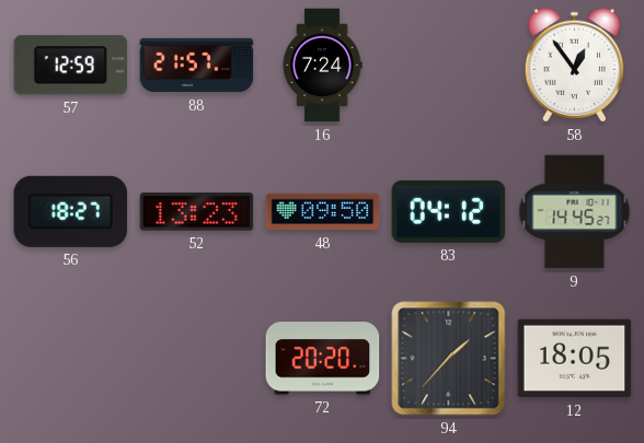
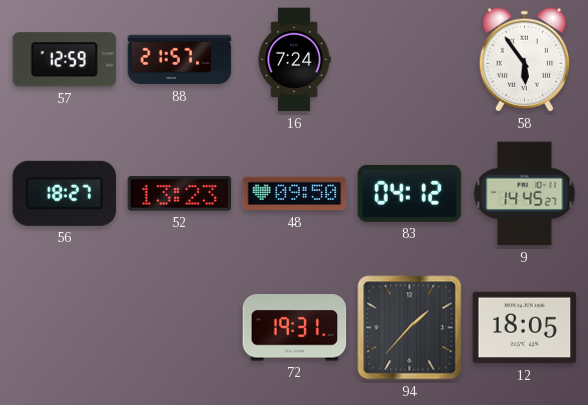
58: 12:54 -> 5:54
72: 20:20 -> 19:31
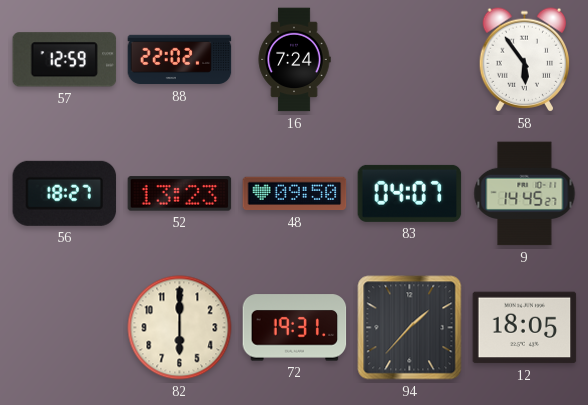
88: 21:57 -> 22:02
83: 04:12 -> 04:07
82: none -> 6:00
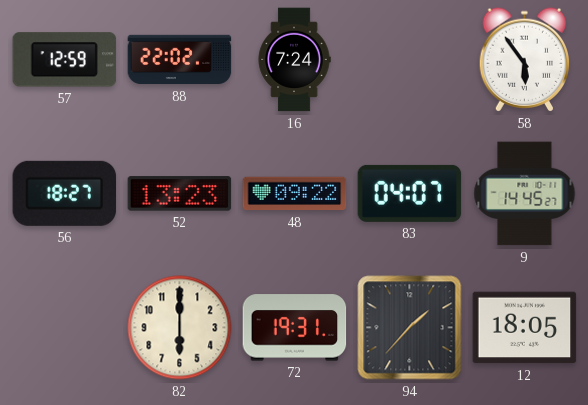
48: 09:50 -> 09:22
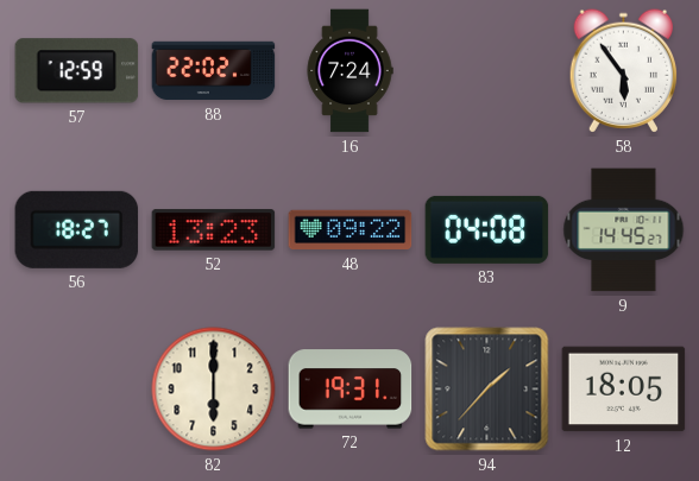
83: 04:07 -> 04:08
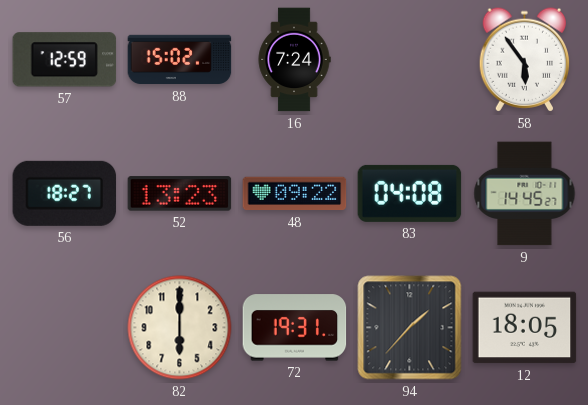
88: 22:02 -> 15:02
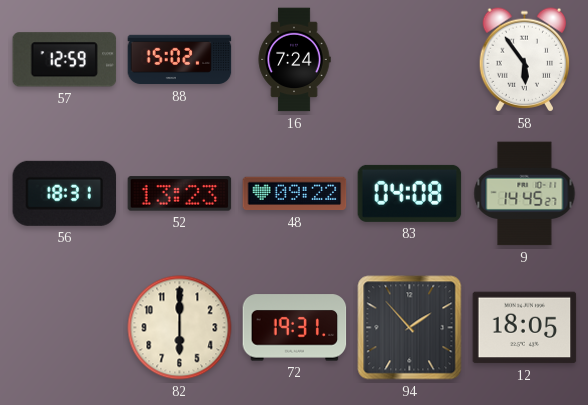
56: 18:27 -> 18:31
94: 1:37 -> 1:53
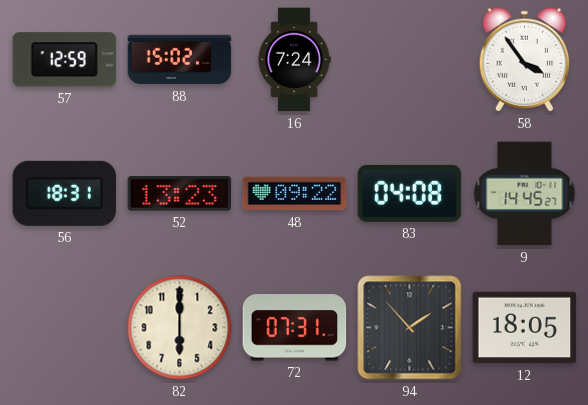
58: 5:54 -> 3:54
72: 19:31 -> 07:31
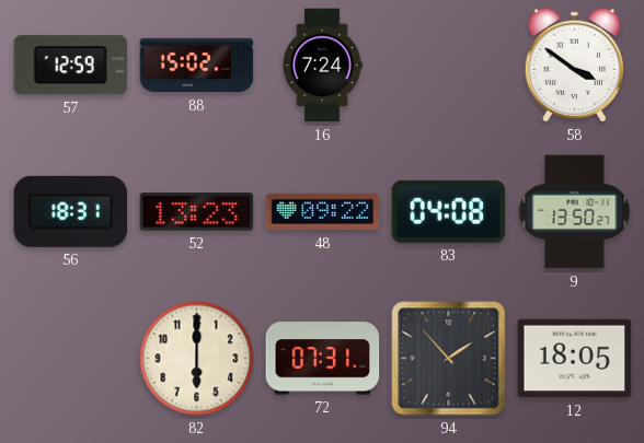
58: 3:54 -> 3:51
9: 14:45 -> 13:50
